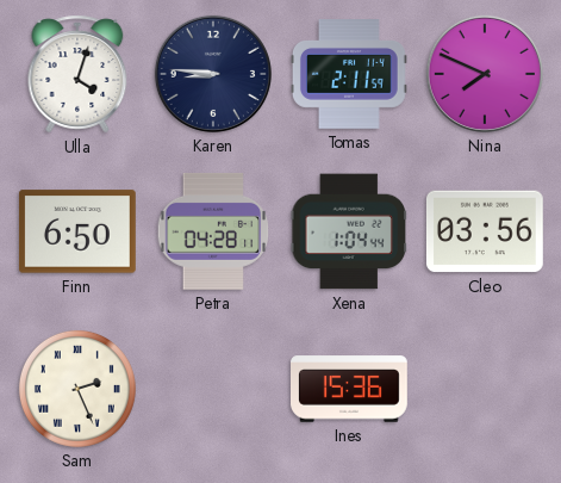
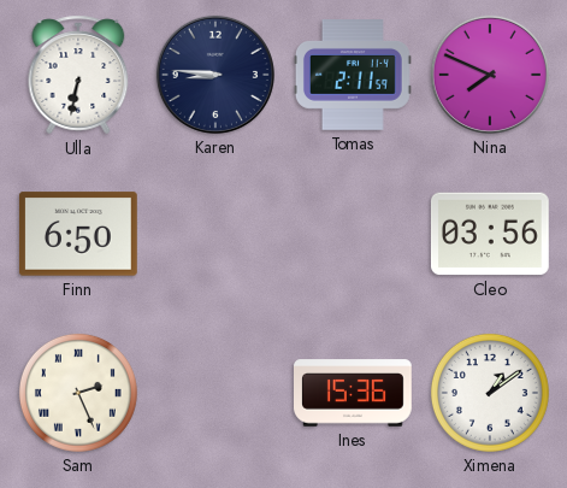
Ulla: 4:03 -> 6:32
Petra: 04:28 -> none
Xena: 1:04 -> none
Ximena: none -> 1:09
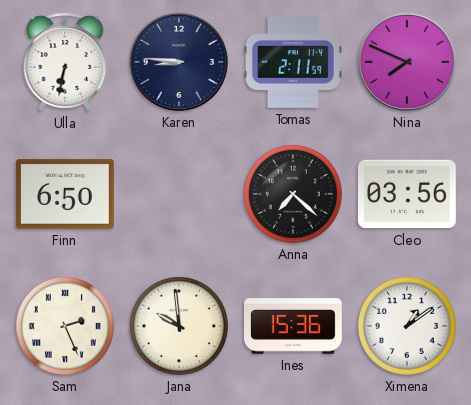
Anna: none -> 7:22
Jana: none -> 9:59
